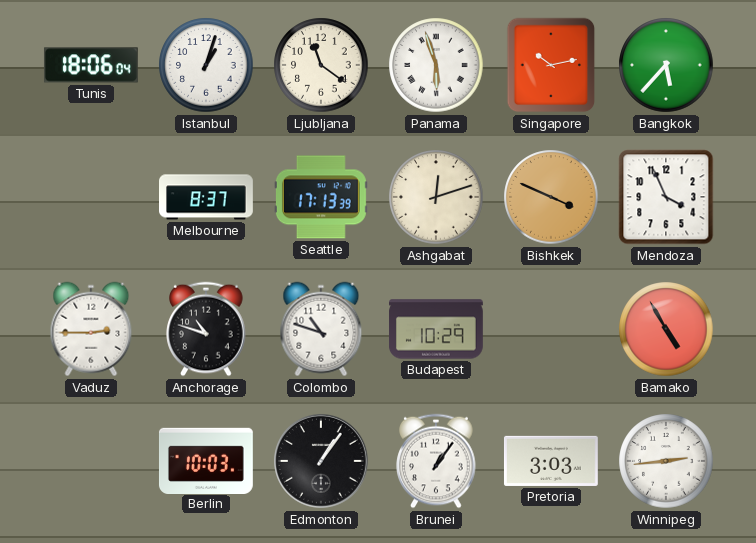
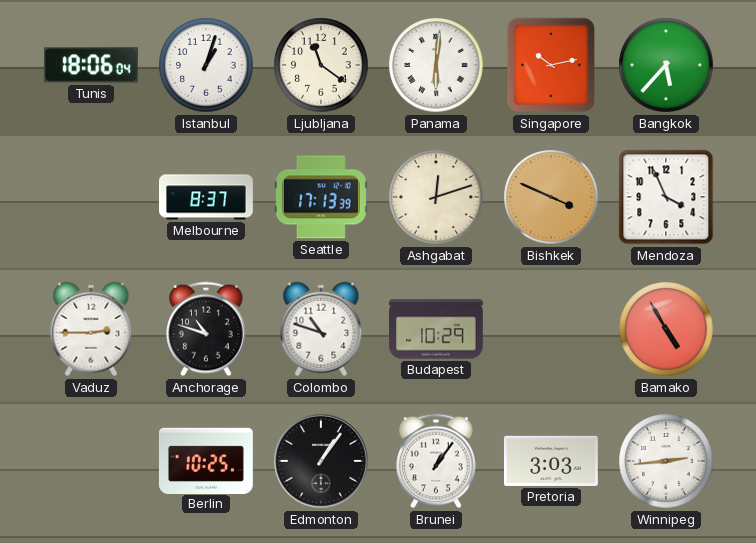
Panama: 5:57 -> 6:01
Berlin: 10:03 -> 10:25
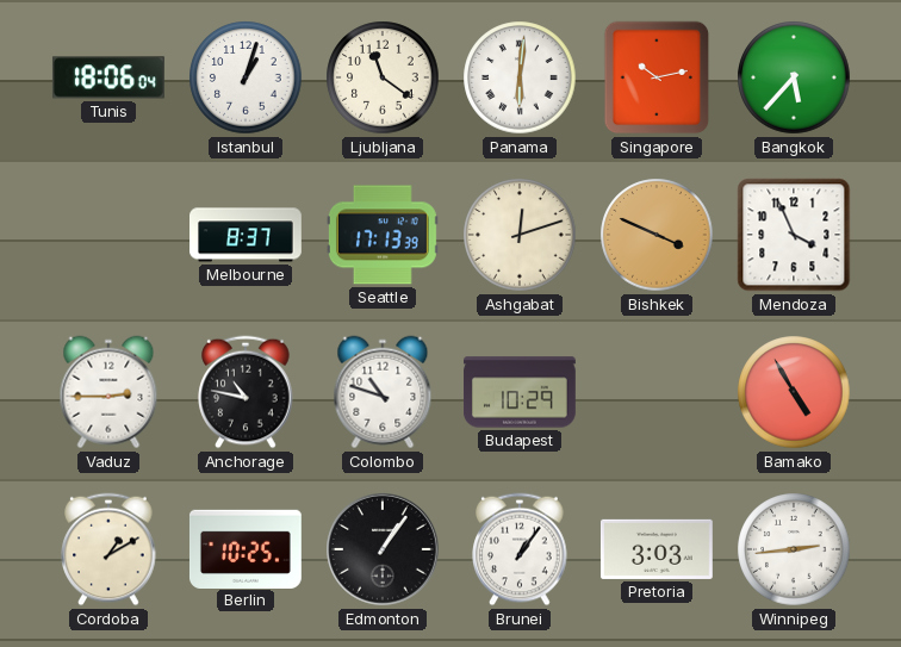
Anchorage: 10:48 -> 10:47
Cordoba: none -> 1:10
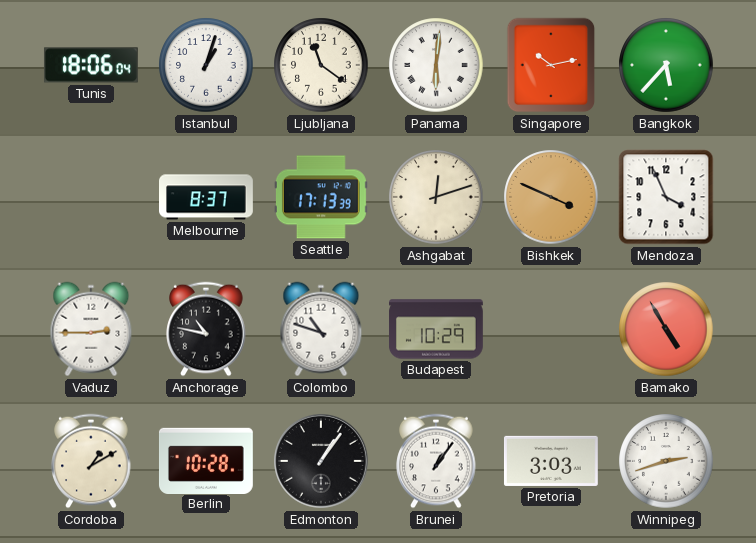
Berlin: 10:25 -> 10:28
Winnipeg: 2:44 -> 2:42
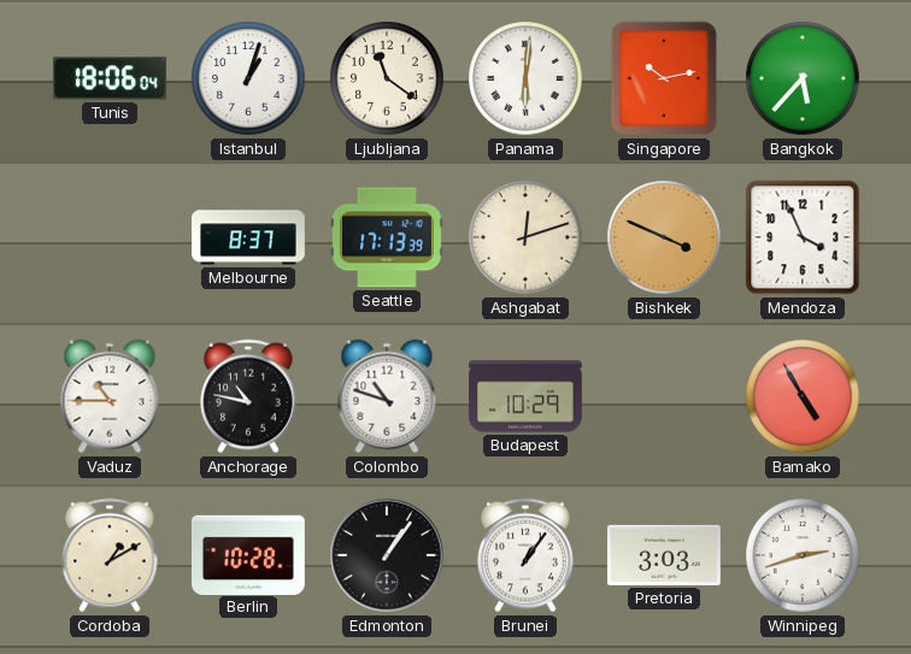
Vaduz: 2:45 -> 10:45
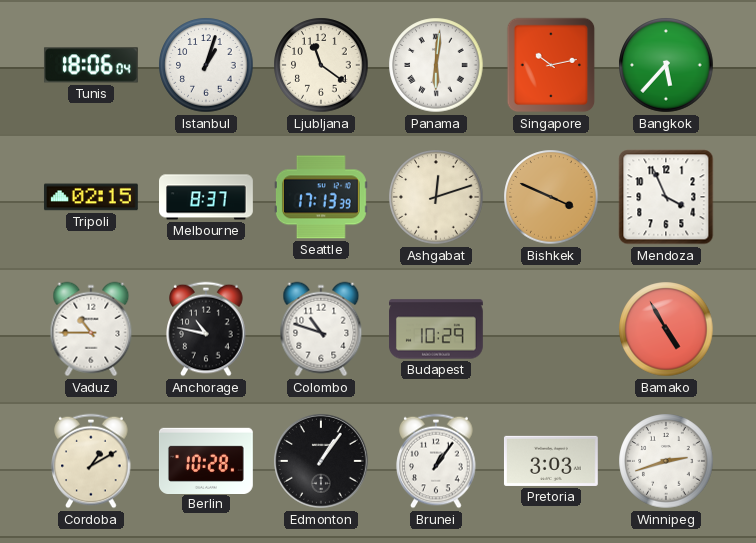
Tripoli: none -> 02:15
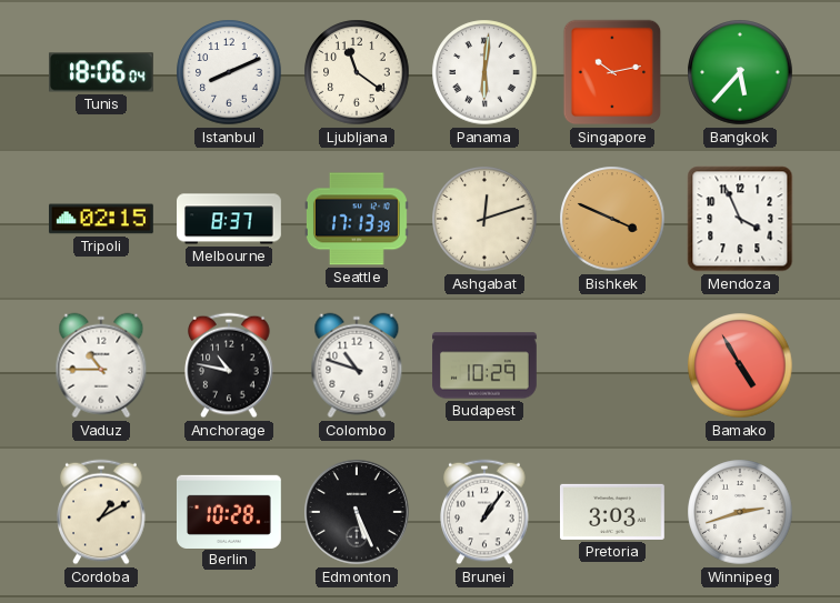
Istanbul: 1:03 -> 8:11
Edmonton: 1:06 -> 5:26
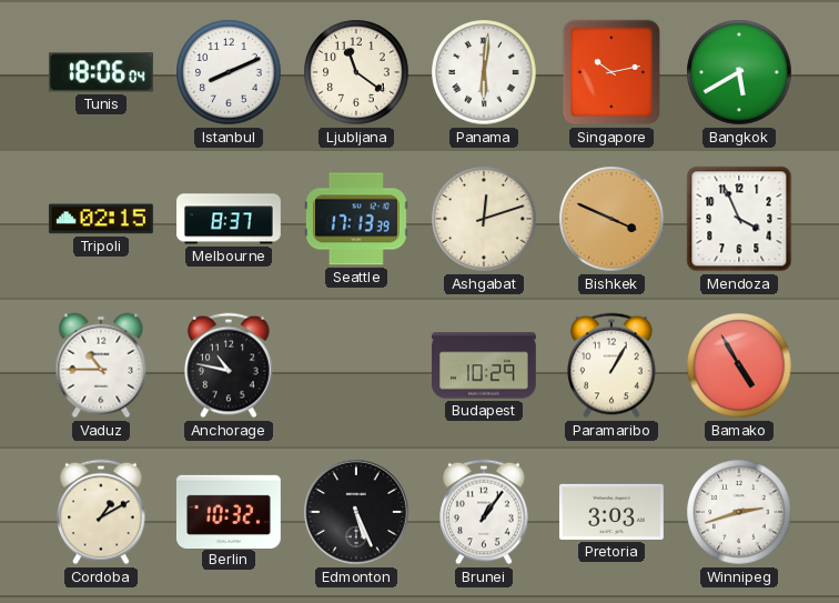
Bangkok: 5:37 -> 5:40
Colombo: 10:48 -> none
Paramaribo: none -> 1:05
Berlin: 10:28 -> 10:32
